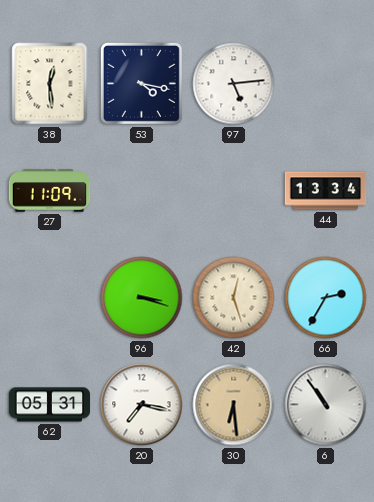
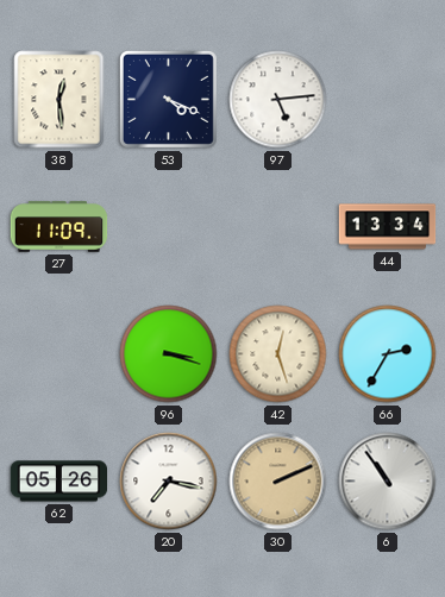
53: 4:17 -> 4:19
62: 05:31 -> 05:26
30: 6:29 -> 2:11
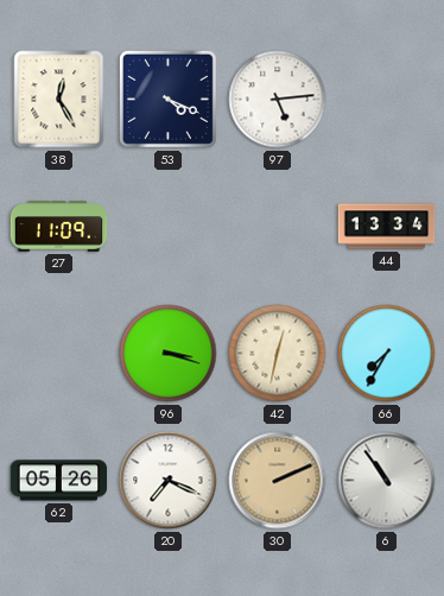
38: 12:29 -> 12:25
42: 12:27 -> 12:32
66: 2:35 -> 7:35
20: 7:17 -> 7:19
